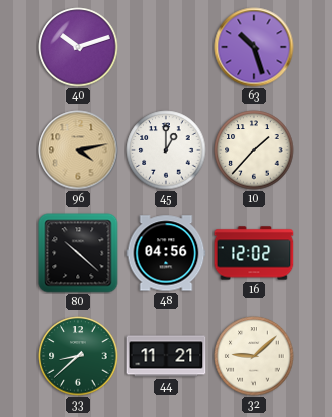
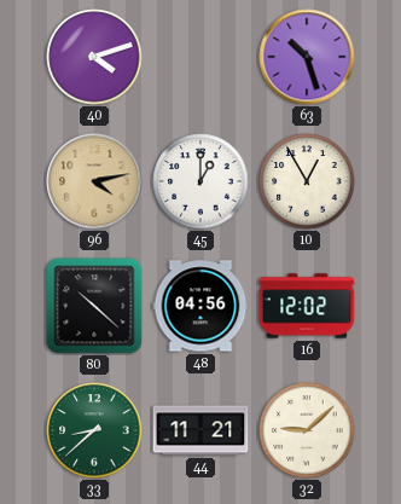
40: 10:12 -> 4:12
10: 1:37 -> 12:55
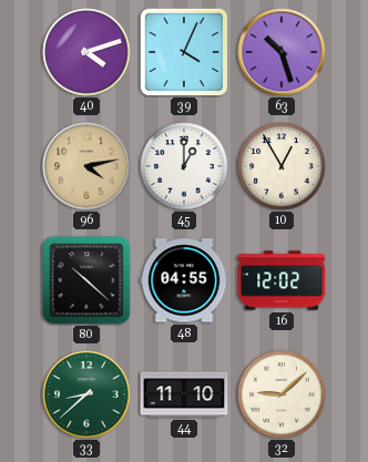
39: none -> 4:04
48: 04:56 -> 04:55
44: 11:21 -> 11:10
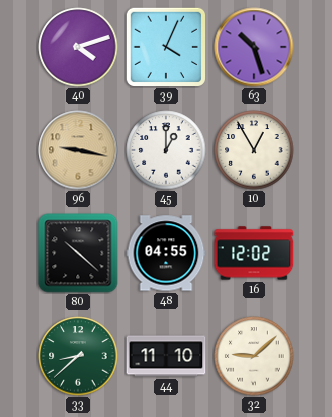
96: 4:13 -> 9:17
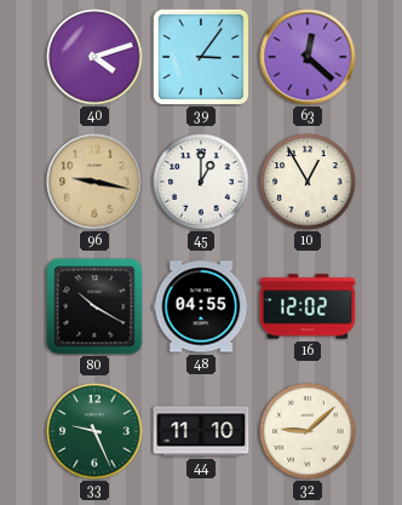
39: 4:04 -> 3:06
63: 10:27 -> 12:22
80: 10:22 -> 10:20
33: 8:38 -> 9:26
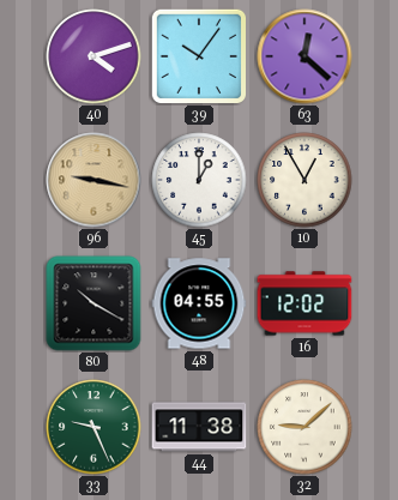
39: 3:06 -> 10:06
44: 11:10 -> 11:38
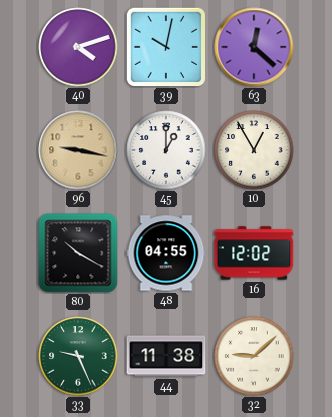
39: 10:06 -> 10:02
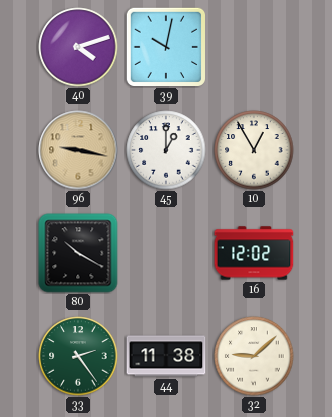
63: 12:22 -> none
48: 04:55 -> none
33: 9:26 -> 2:24
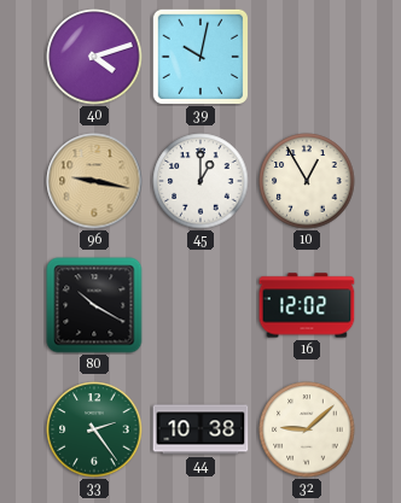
44: 11:38 -> 10:38
